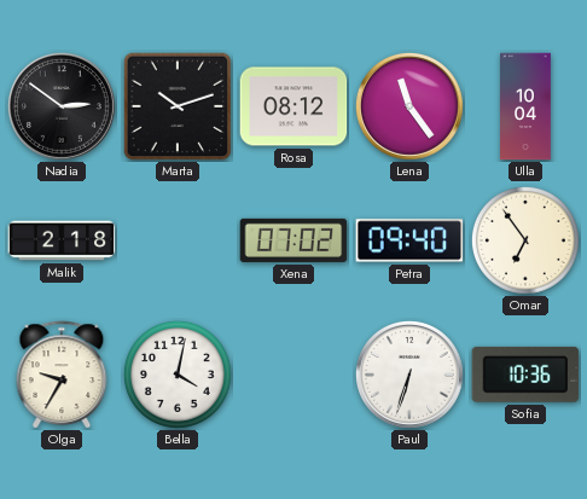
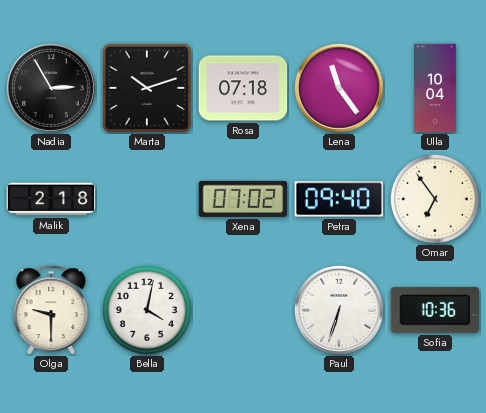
Nadia: 2:51 -> 2:55
Rosa: 08:12 -> 07:18
Olga: 9:35 -> 9:30
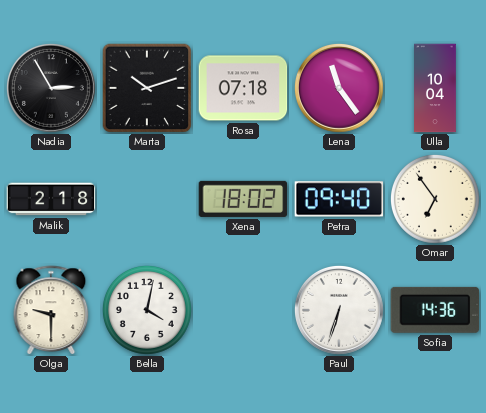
Xena: 07:02 -> 18:02
Sofia: 10:36 -> 14:36
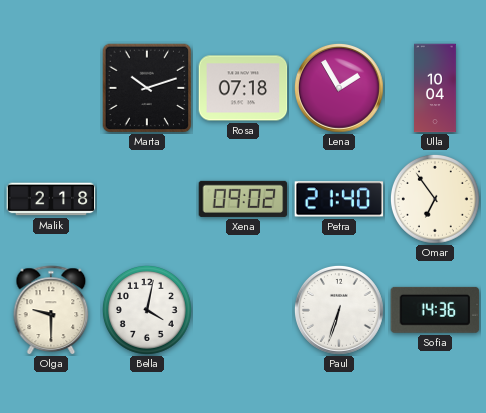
Nadia: 2:55 -> none
Lena: 11:24 -> 1:55
Xena: 18:02 -> 09:02
Petra: 09:40 -> 21:40
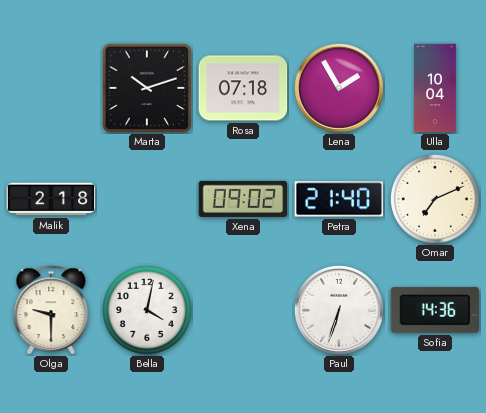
Omar: 6:54 -> 7:11
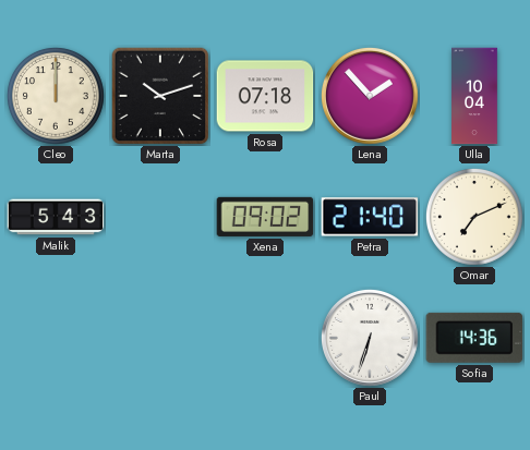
Cleo: none -> 12:00
Lena: 1:55 -> 1:53
Malik: 2:18 -> 5:43
Olga: 9:30 -> none
Bella: 4:02 -> none
